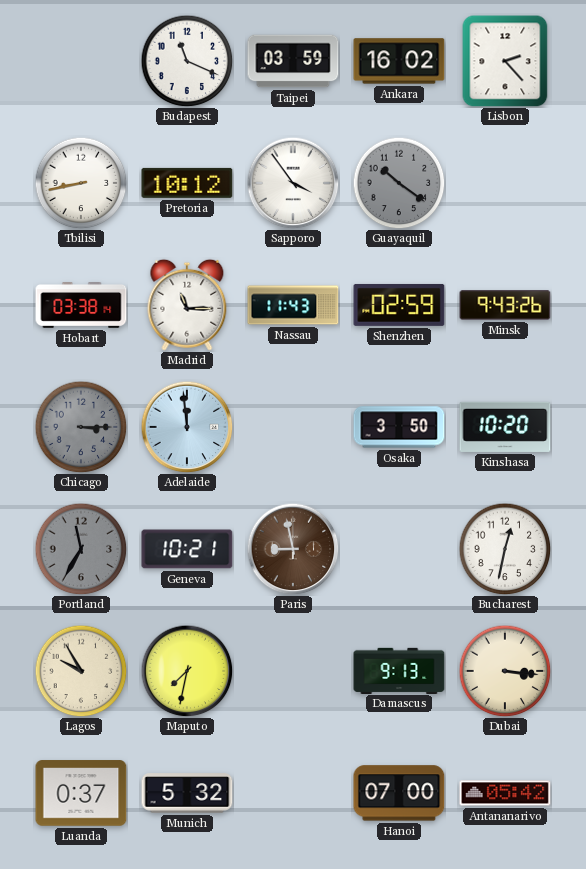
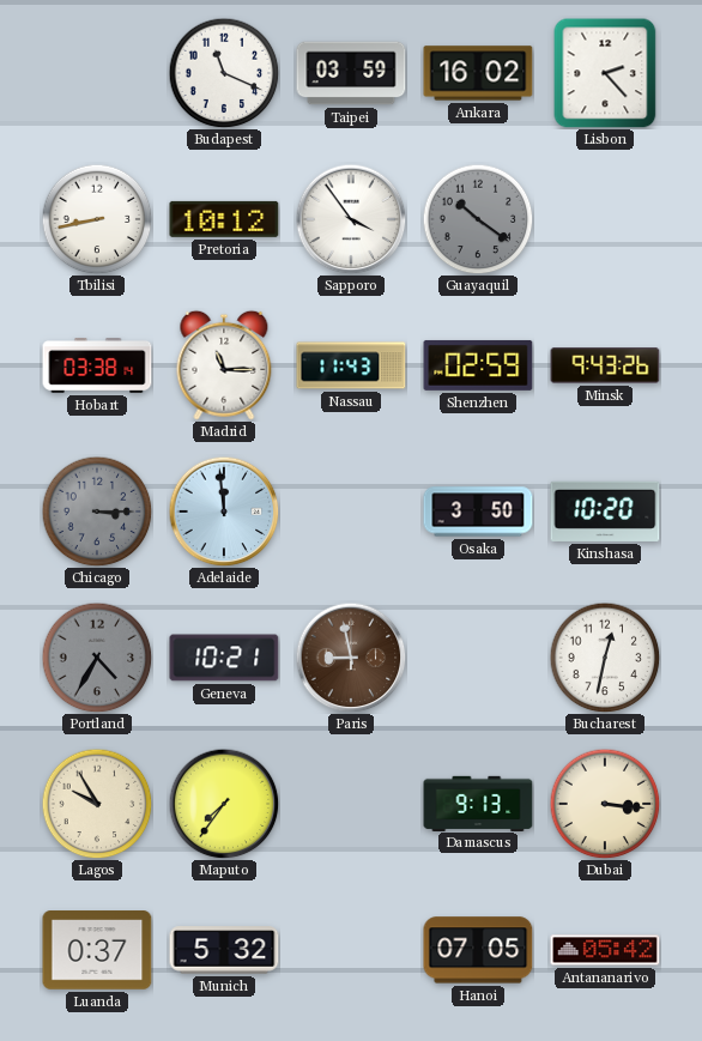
Portland: 11:35 -> 4:35
Maputo: 7:32 -> 7:36
Hanoi: 07:00 -> 07:05
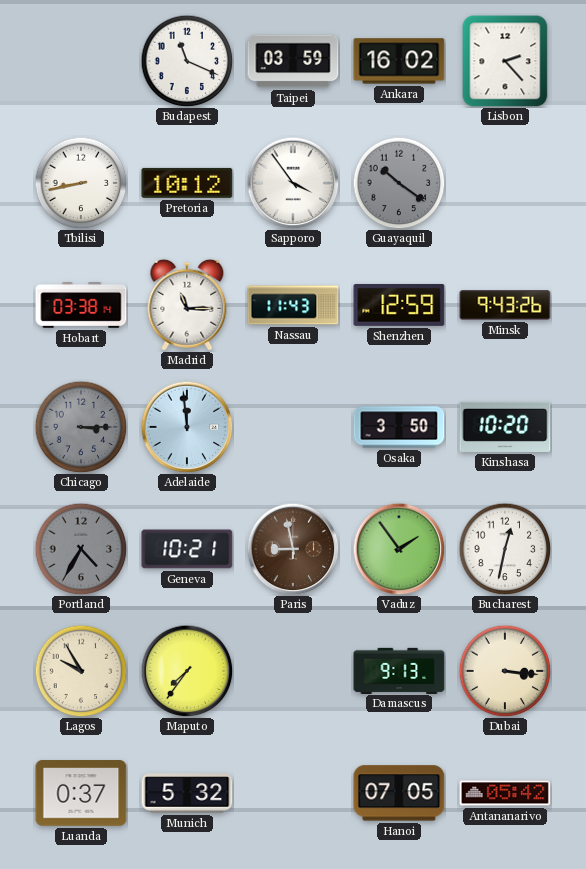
Shenzhen: 02:59 -> 12:59
Vaduz: none -> 1:54
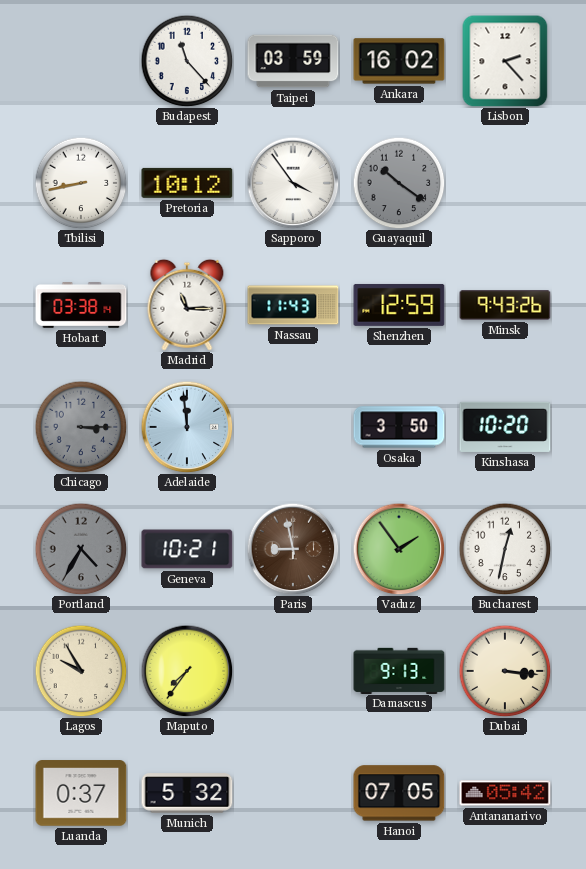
Budapest: 11:19 -> 11:23
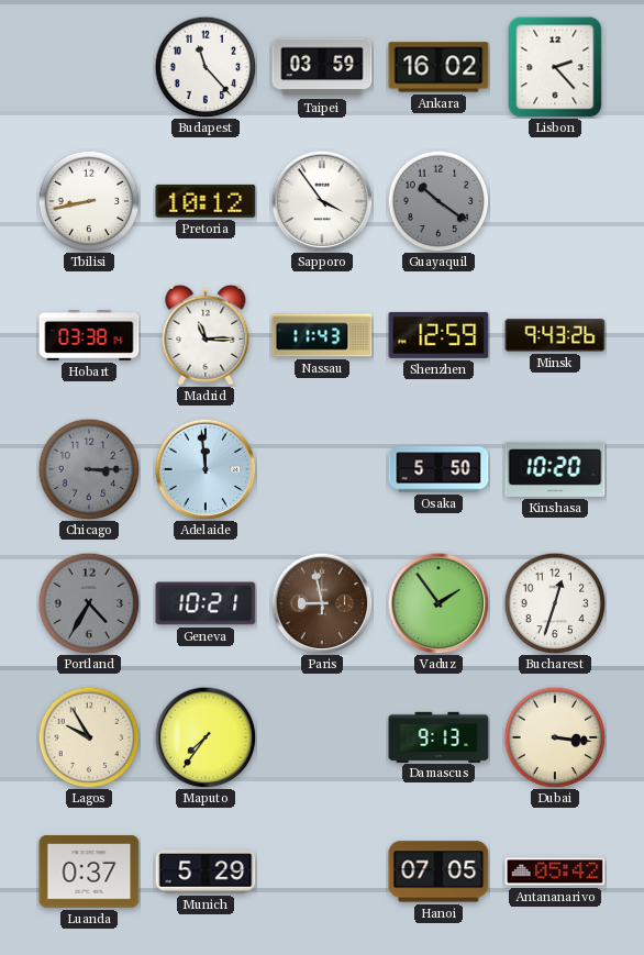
Osaka: 3:50 -> 5:50
Bucharest: 12:32 -> 12:33
Munich: 5:32 -> 5:29
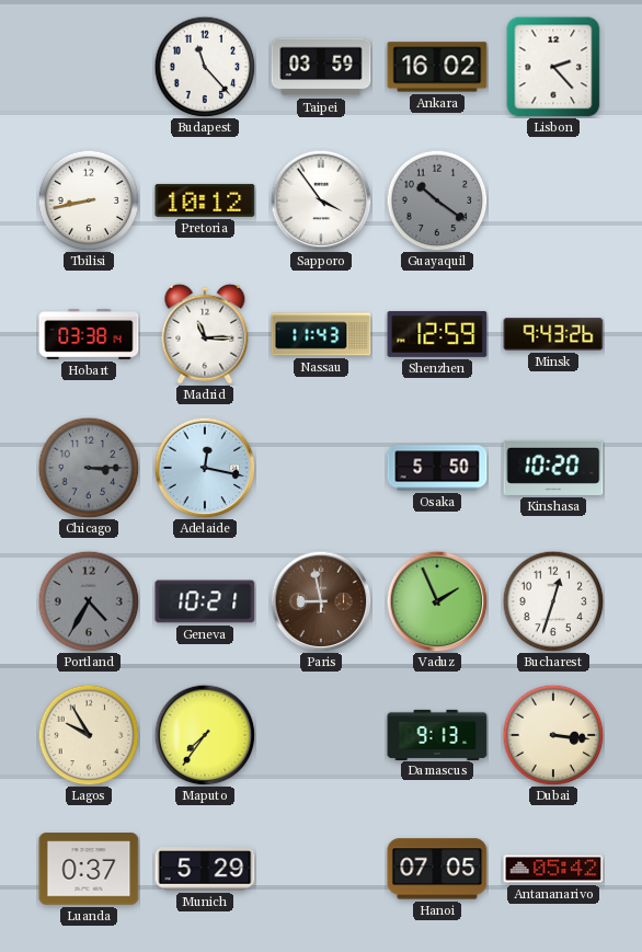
Adelaide: 11:59 -> 12:17
Vaduz: 1:54 -> 1:56
